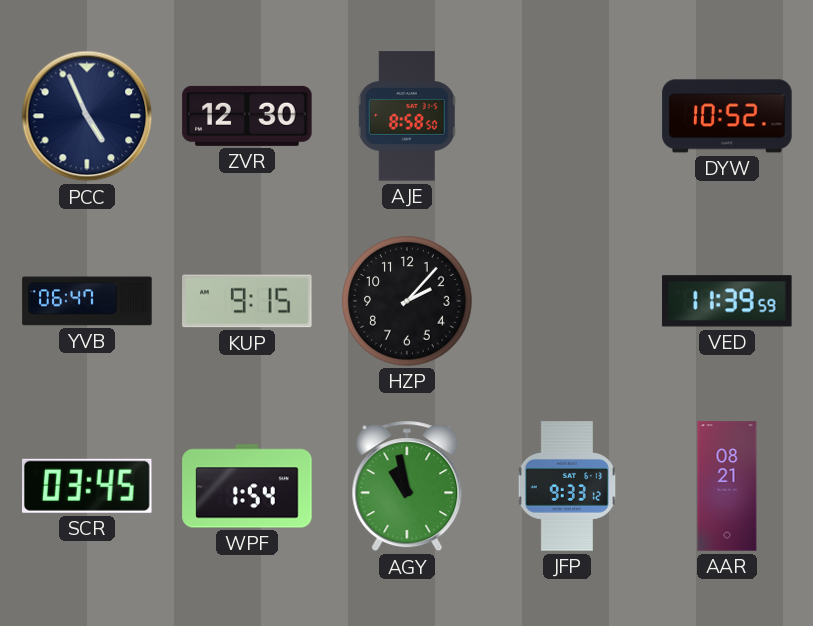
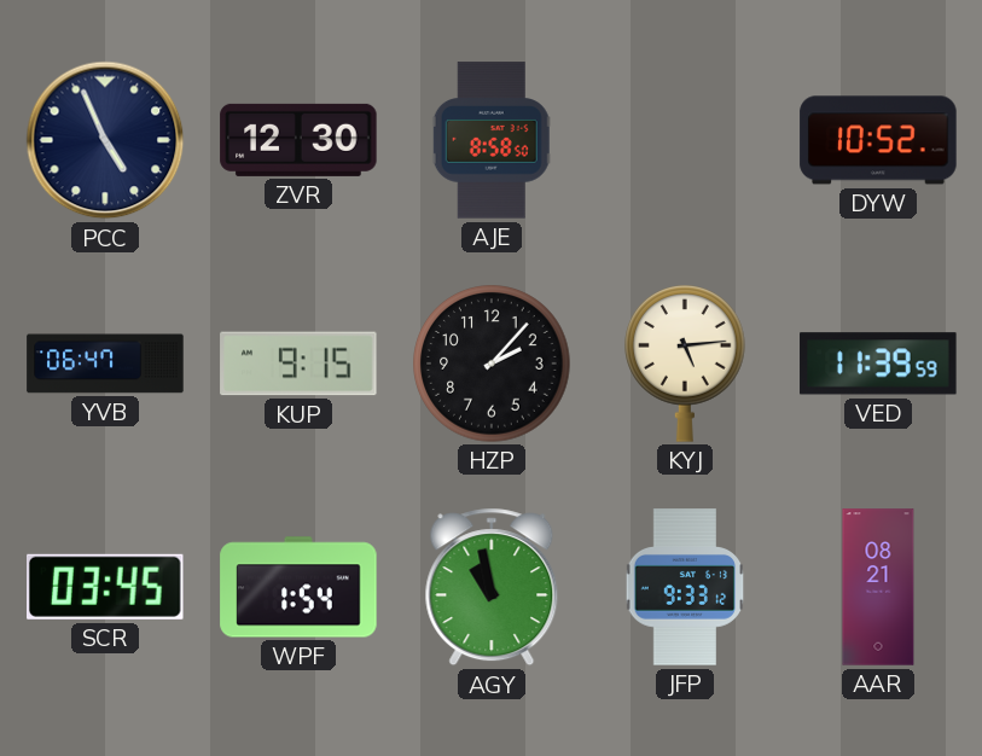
KYJ: none -> 5:14
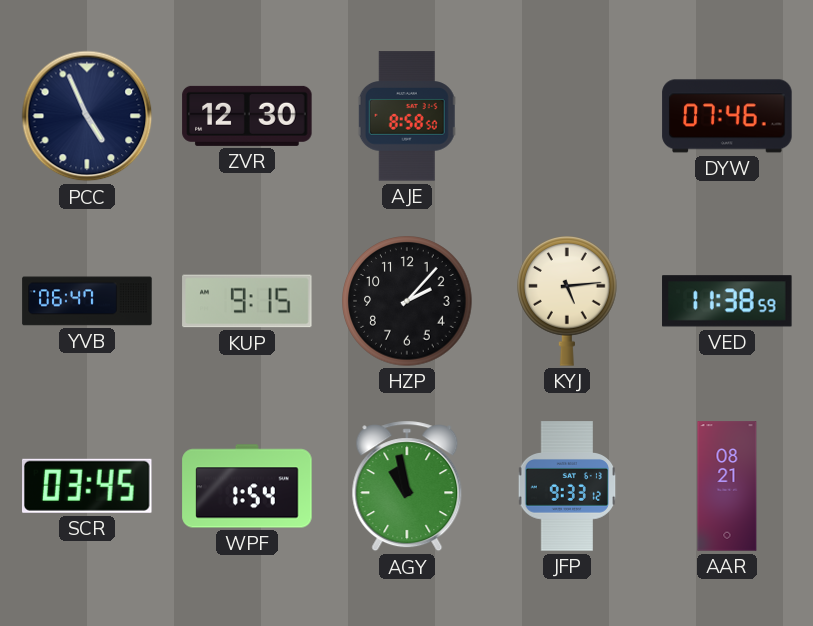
DYW: 10:52 -> 07:46
VED: 11:39 -> 11:38
